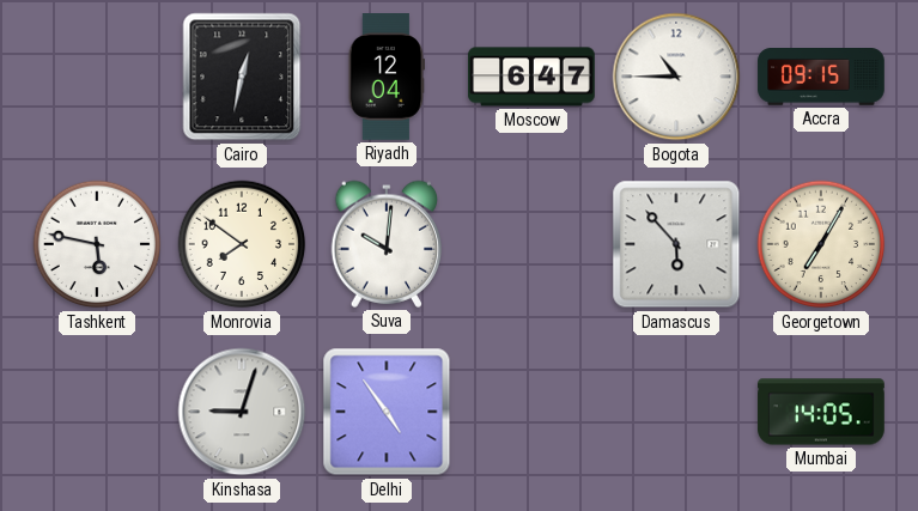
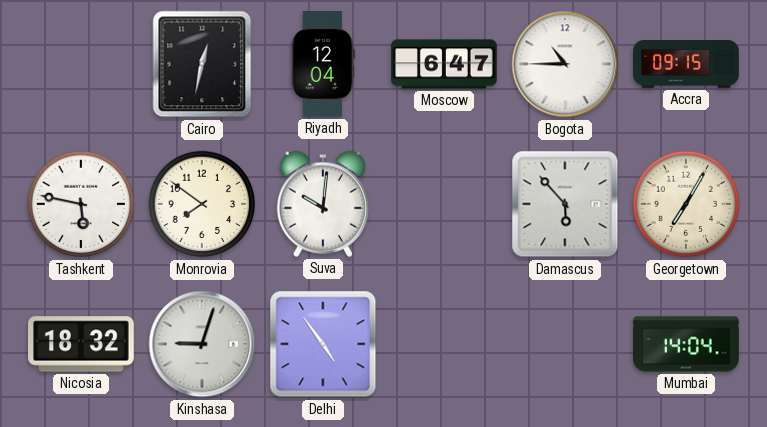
Nicosia: none -> 18:32
Mumbai: 14:05 -> 14:04
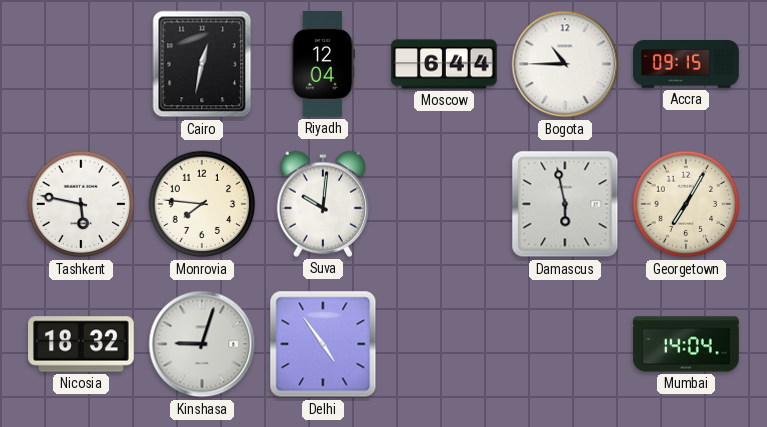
Moscow: 6:47 -> 6:44
Monrovia: 7:51 -> 7:46
Damascus: 5:53 -> 5:58
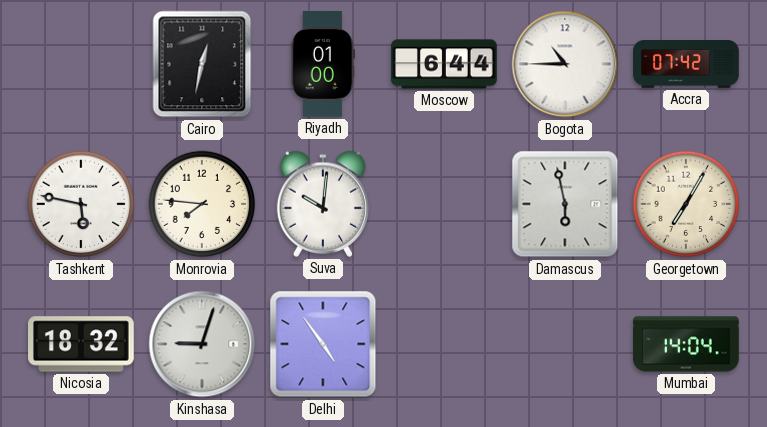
Riyadh: 12:04 -> 01:00
Accra: 09:15 -> 07:42
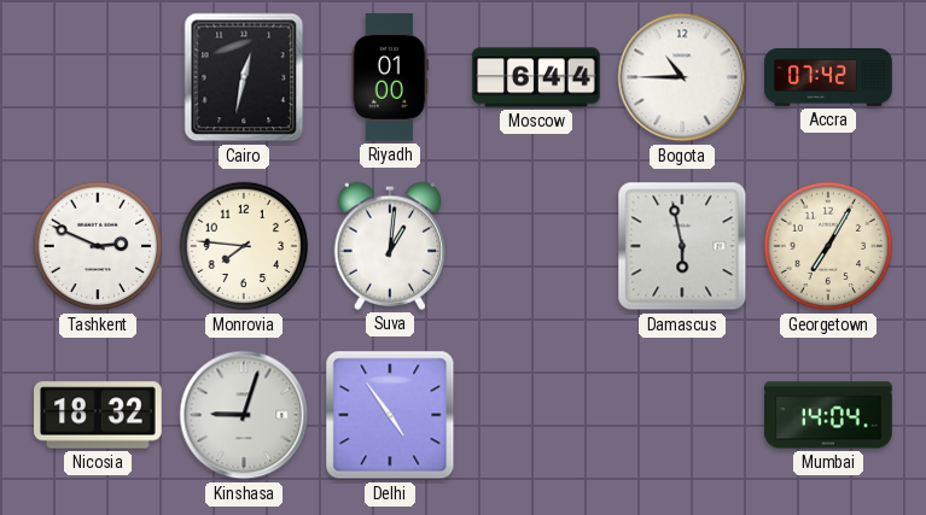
Tashkent: 5:47 -> 2:49
Suva: 10:01 -> 1:01
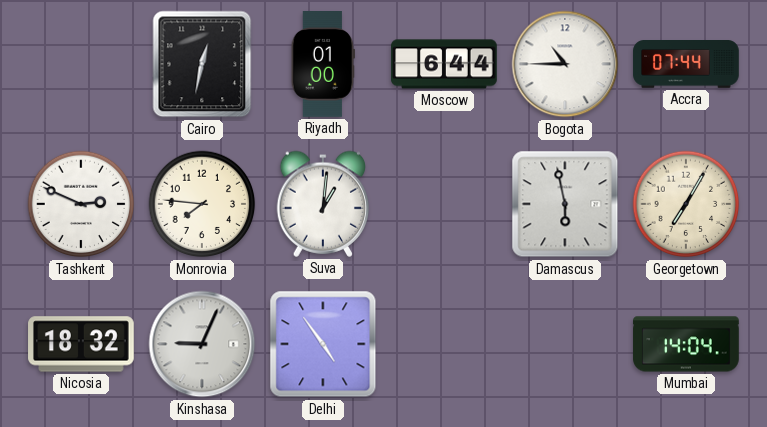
Accra: 07:42 -> 07:44
Kinshasa: 9:03 -> 9:04
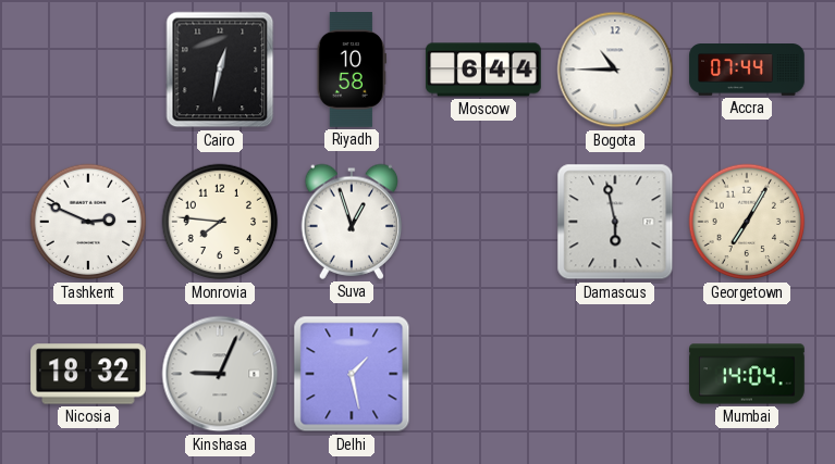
Riyadh: 01:00 -> 10:58
Suva: 1:01 -> 12:57
Delhi: 4:54 -> 1:28
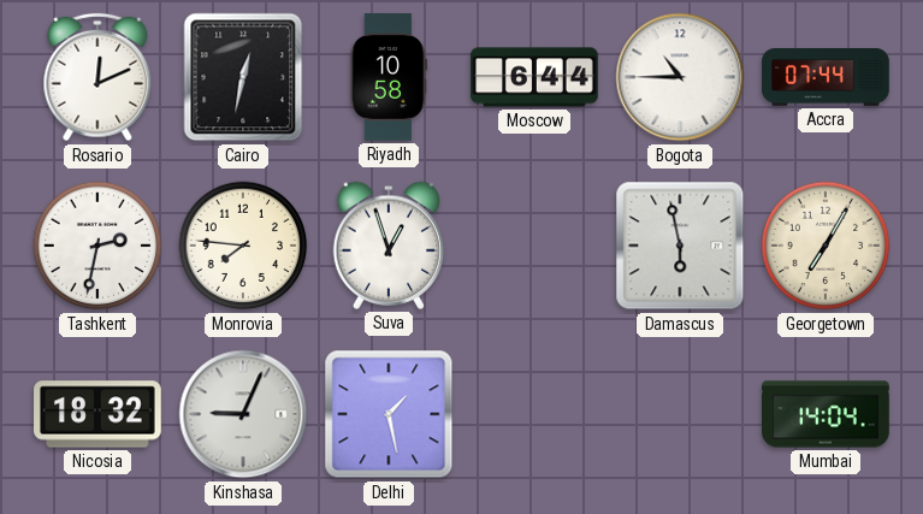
Rosario: none -> 12:11
Tashkent: 2:49 -> 2:32
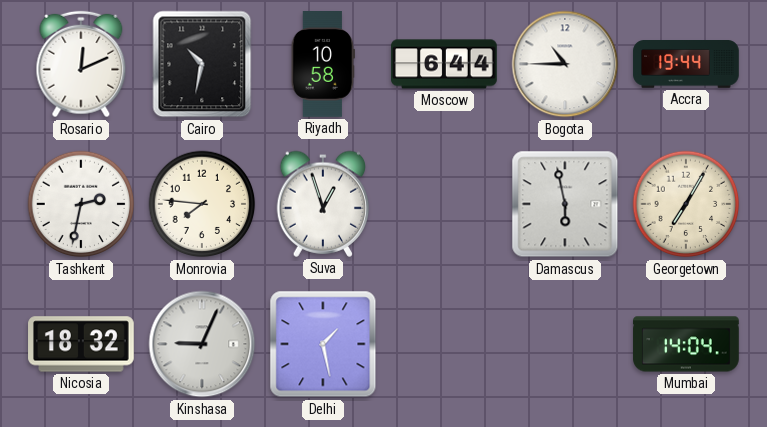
Cairo: 12:32 -> 10:32
Accra: 07:44 -> 19:44
